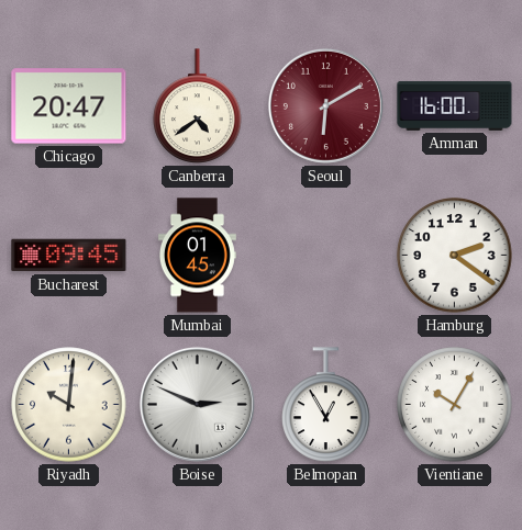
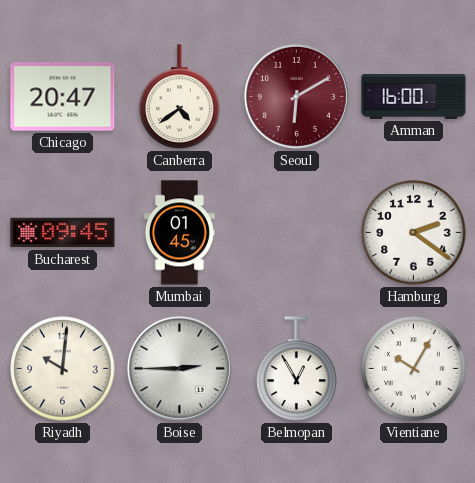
Boise: 2:49 -> 2:45
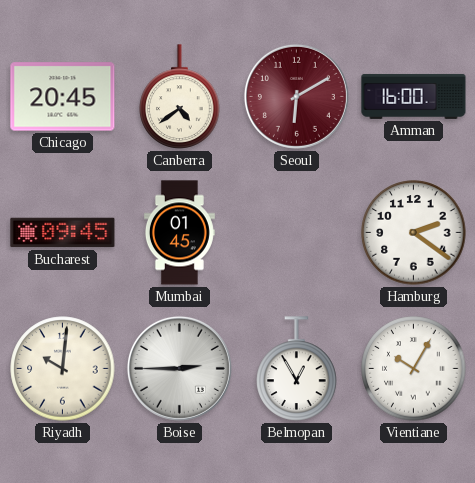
Chicago: 20:47 -> 20:45
